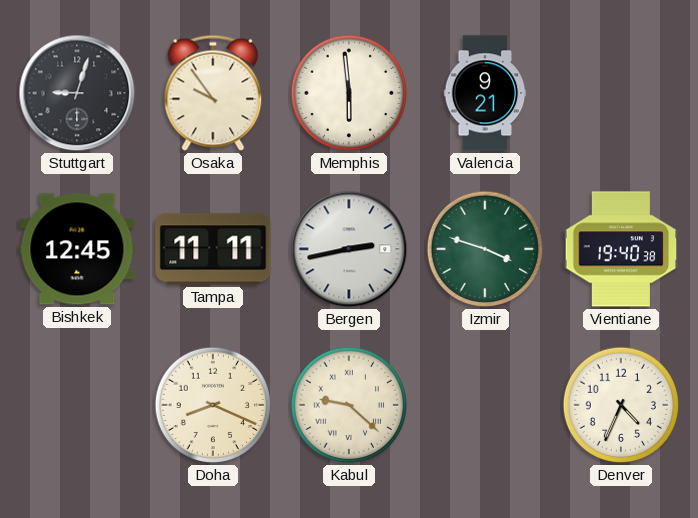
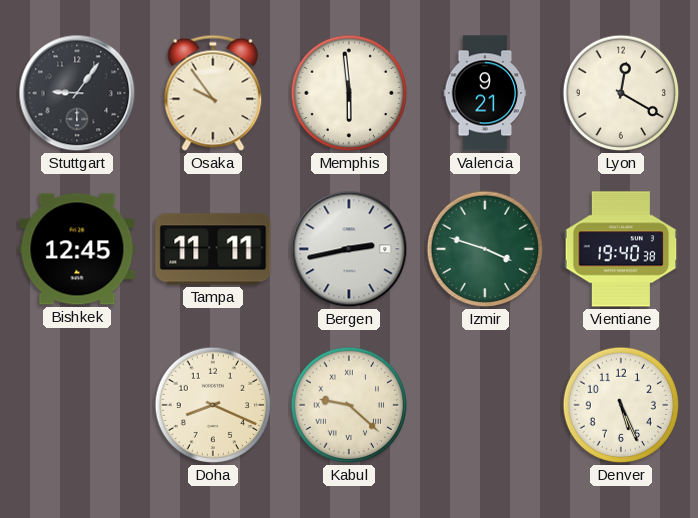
Stuttgart: 9:03 -> 9:06
Lyon: none -> 12:20
Denver: 4:34 -> 5:26
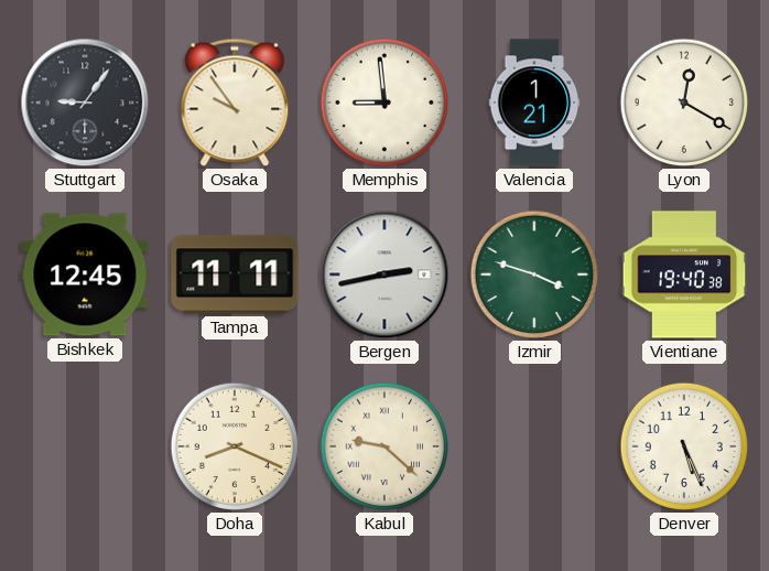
Memphis: 5:59 -> 8:59
Valencia: 9:21 -> 1:21
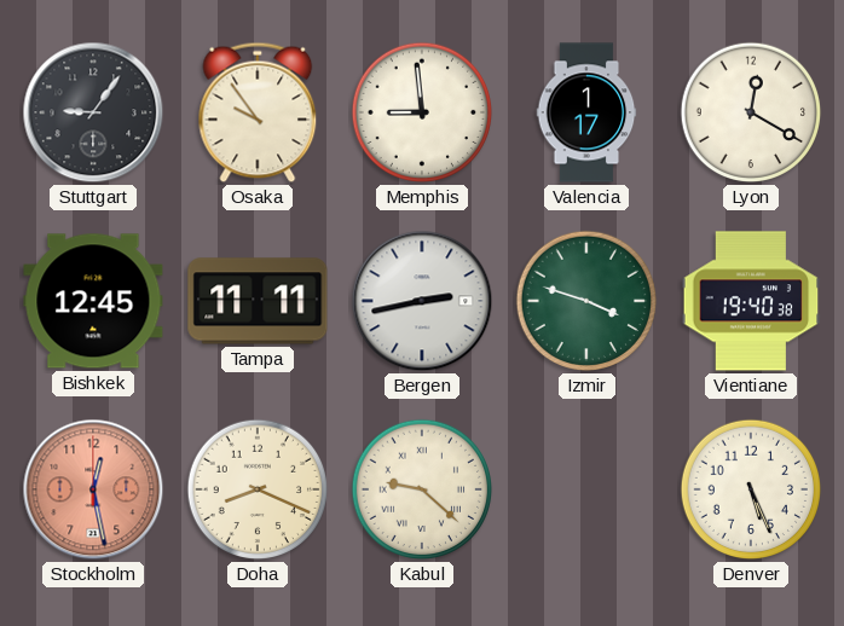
Valencia: 1:21 -> 1:17
Stockholm: none -> 12:28
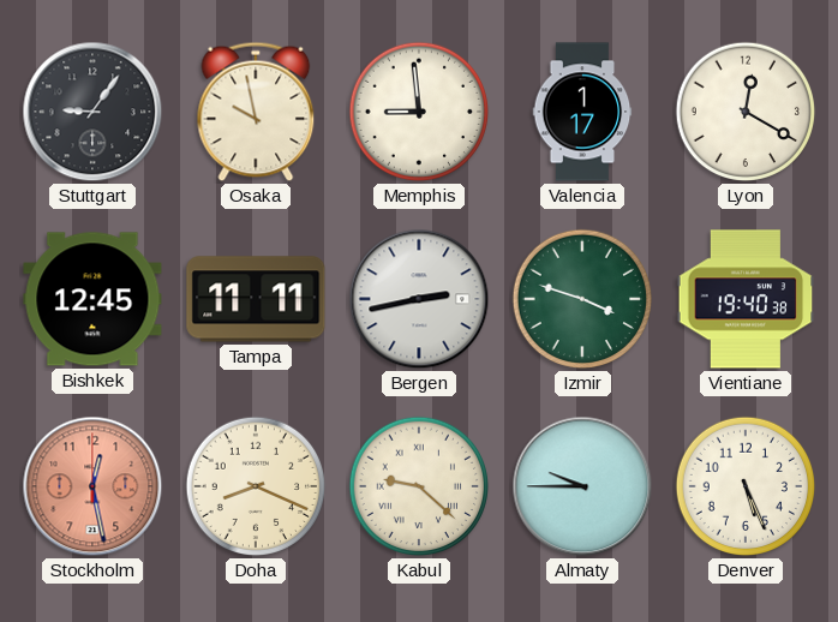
Osaka: 9:54 -> 9:58
Almaty: none -> 9:45
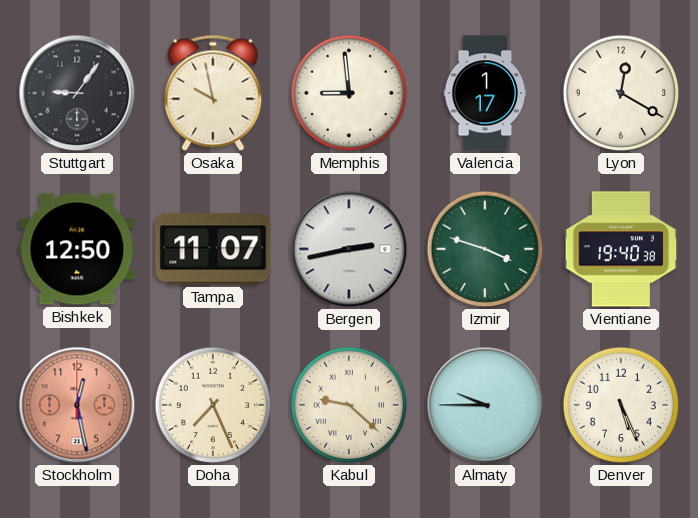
Bishkek: 12:45 -> 12:50
Tampa: 11:11 -> 11:07
Doha: 8:19 -> 7:26
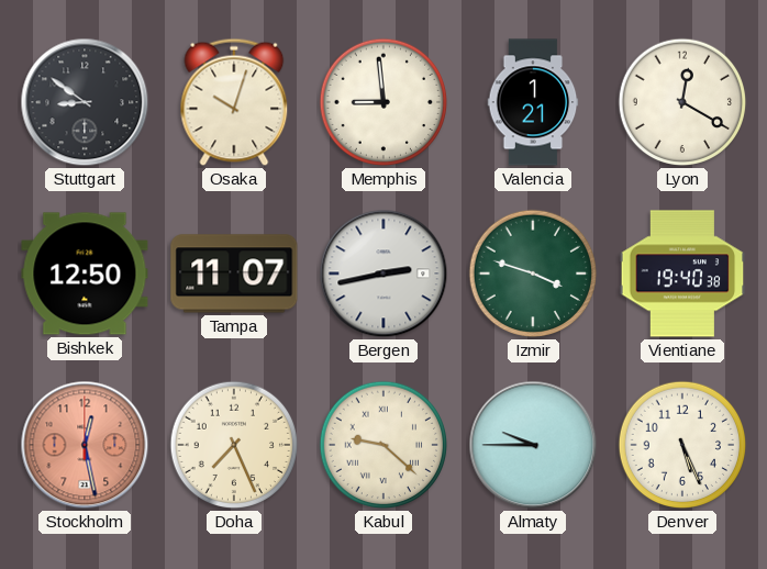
Stuttgart: 9:06 -> 8:51
Osaka: 9:58 -> 10:03
Valencia: 1:17 -> 1:21
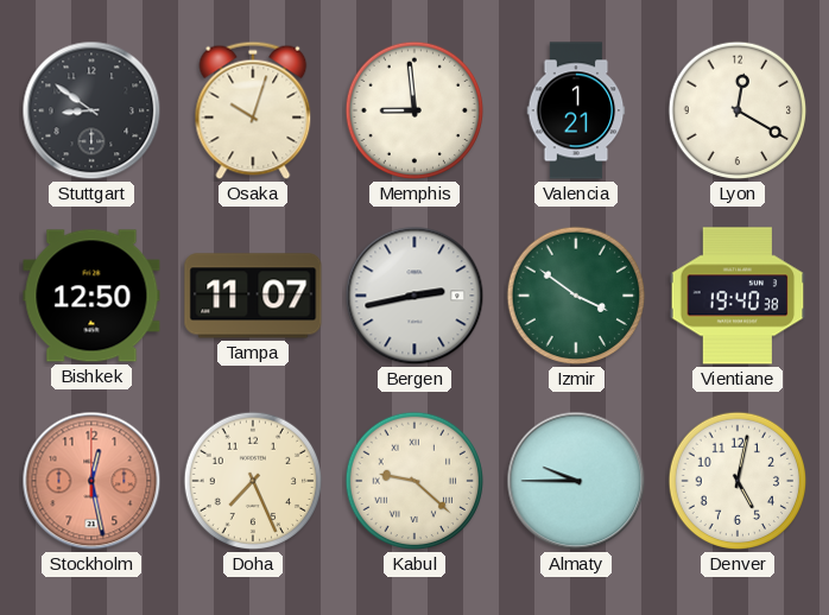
Izmir: 3:48 -> 3:51
Denver: 5:26 -> 5:02
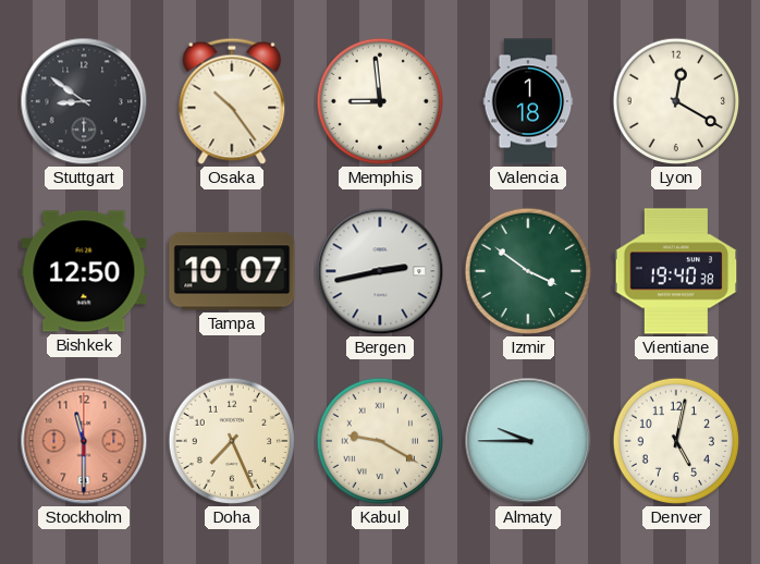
Osaka: 10:03 -> 10:24
Valencia: 1:21 -> 1:18
Tampa: 11:07 -> 10:07
Stockholm: 12:28 -> 11:30
Kabul: 9:22 -> 9:20
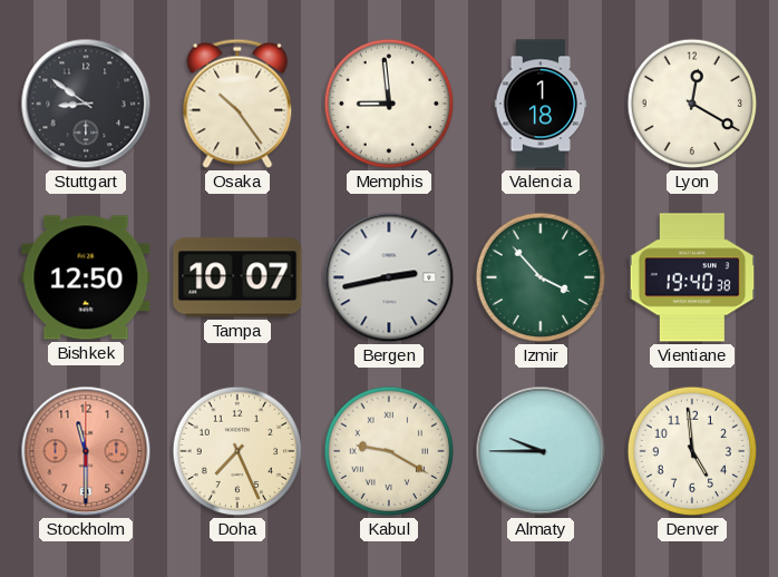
Izmir: 3:51 -> 3:53
Denver: 5:02 -> 4:59
